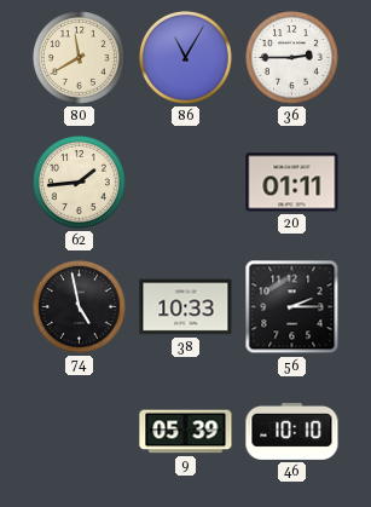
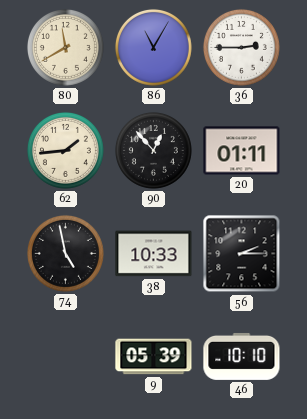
90: none -> 12:53
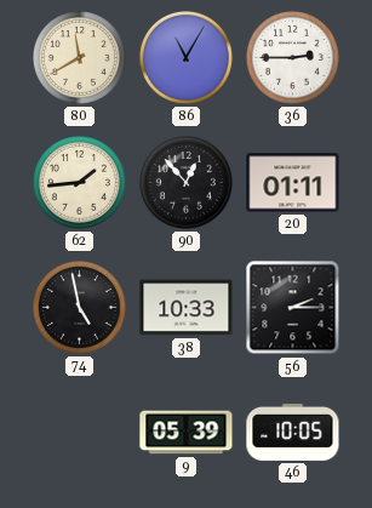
46: 10:10 -> 10:05
